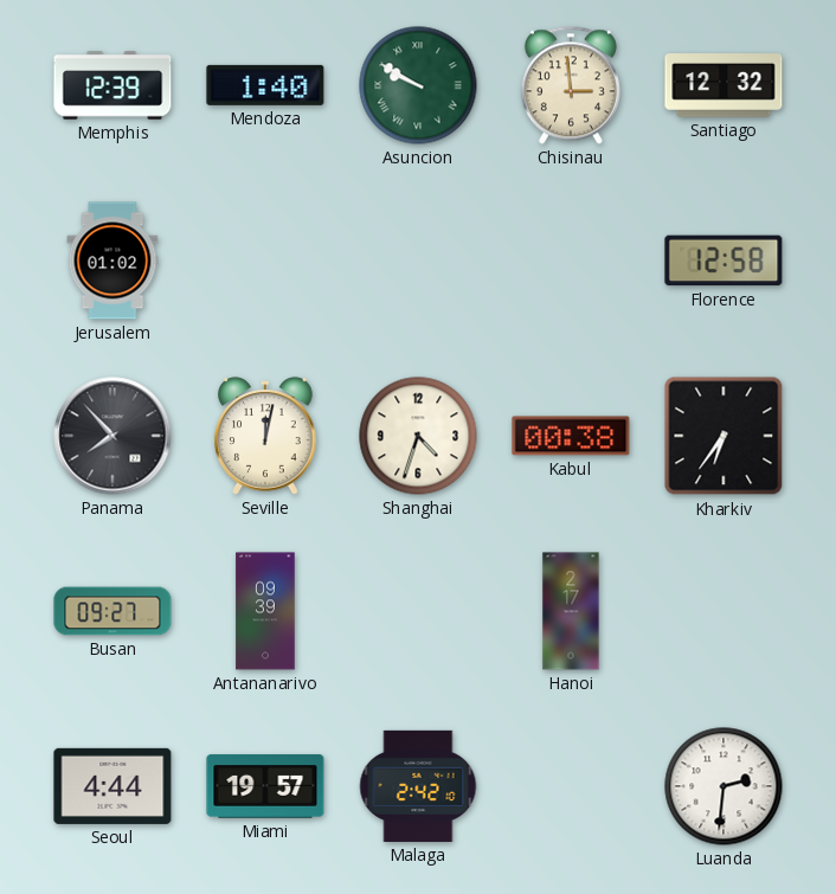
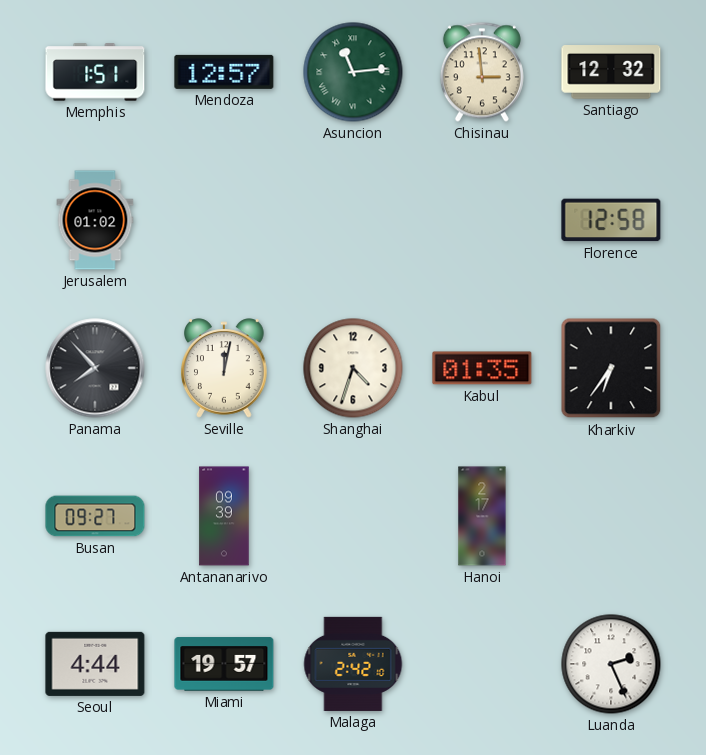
Memphis: 12:39 -> 1:51
Mendoza: 1:40 -> 12:57
Asuncion: 9:50 -> 11:14
Kabul: 00:38 -> 01:35
Luanda: 2:31 -> 2:26
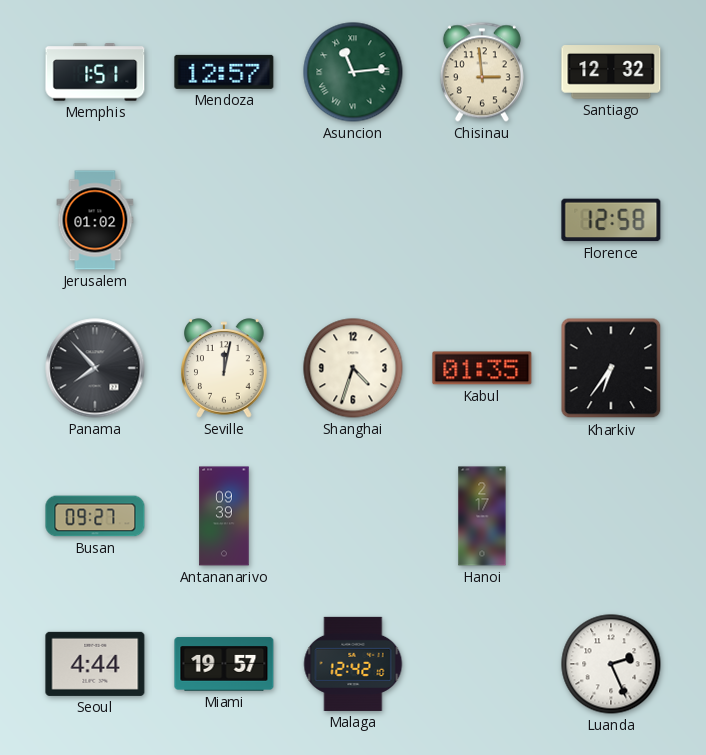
Malaga: 2:42 -> 12:42
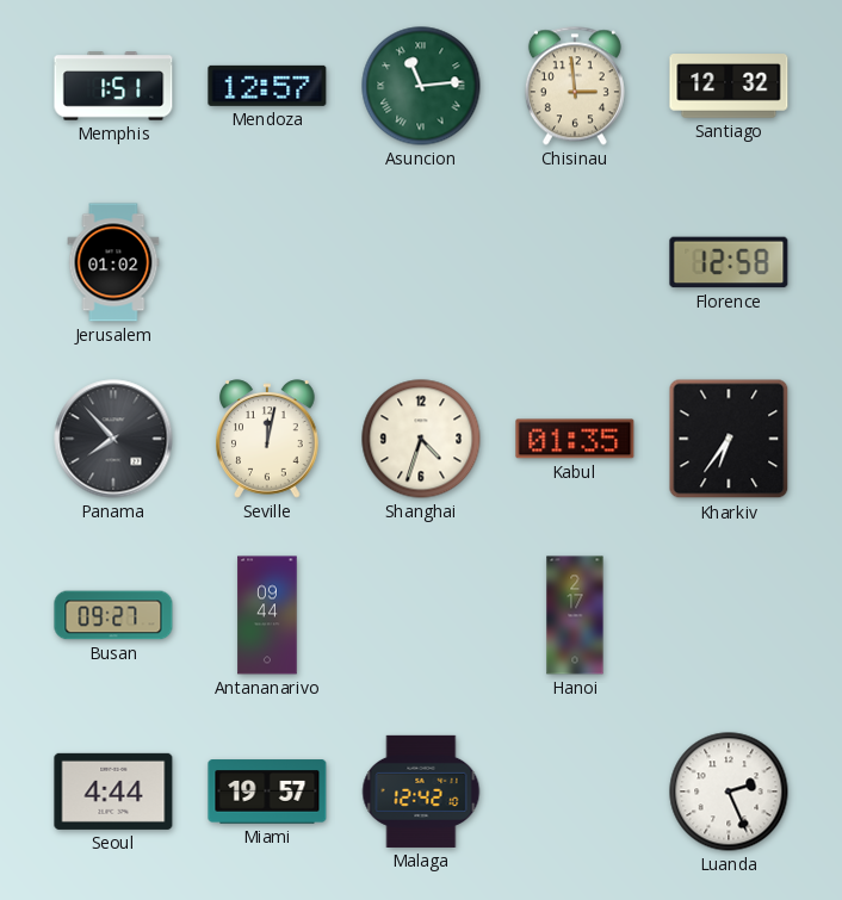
Antananarivo: 09:39 -> 09:44
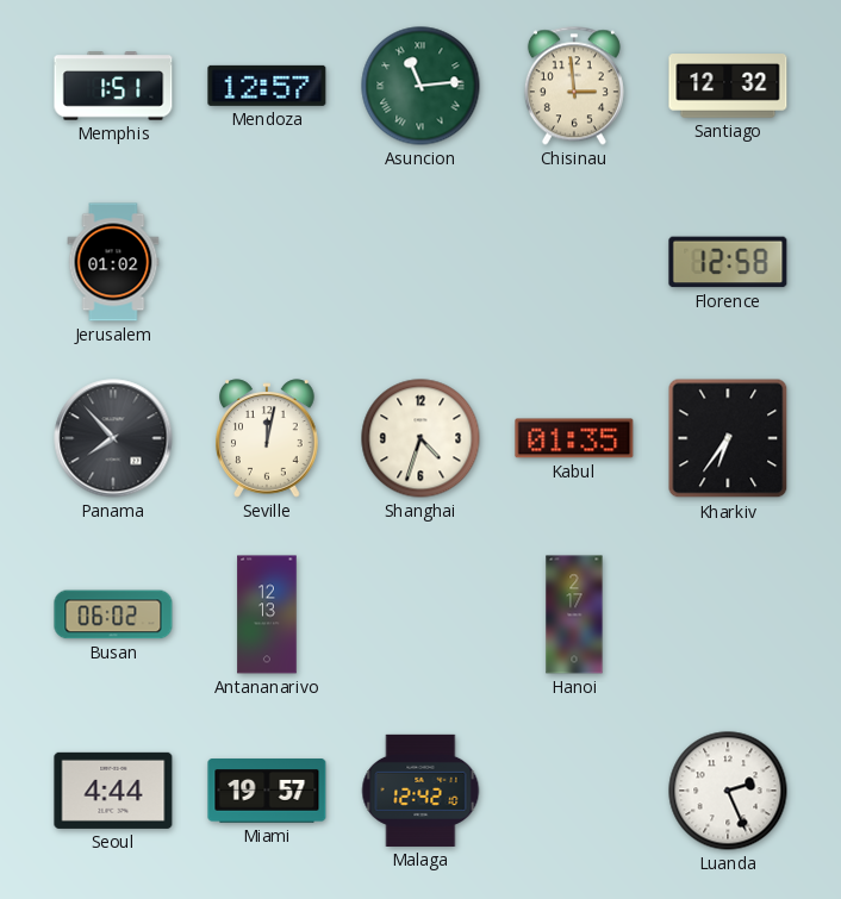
Busan: 09:27 -> 06:02
Antananarivo: 09:44 -> 12:13
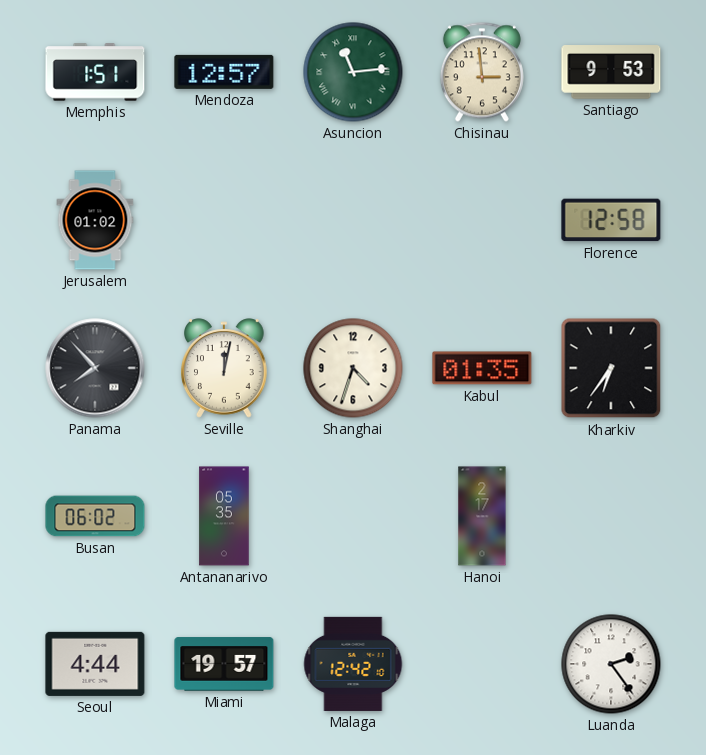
Santiago: 12:32 -> 9:53
Antananarivo: 12:13 -> 05:35
Luanda: 2:26 -> 2:24
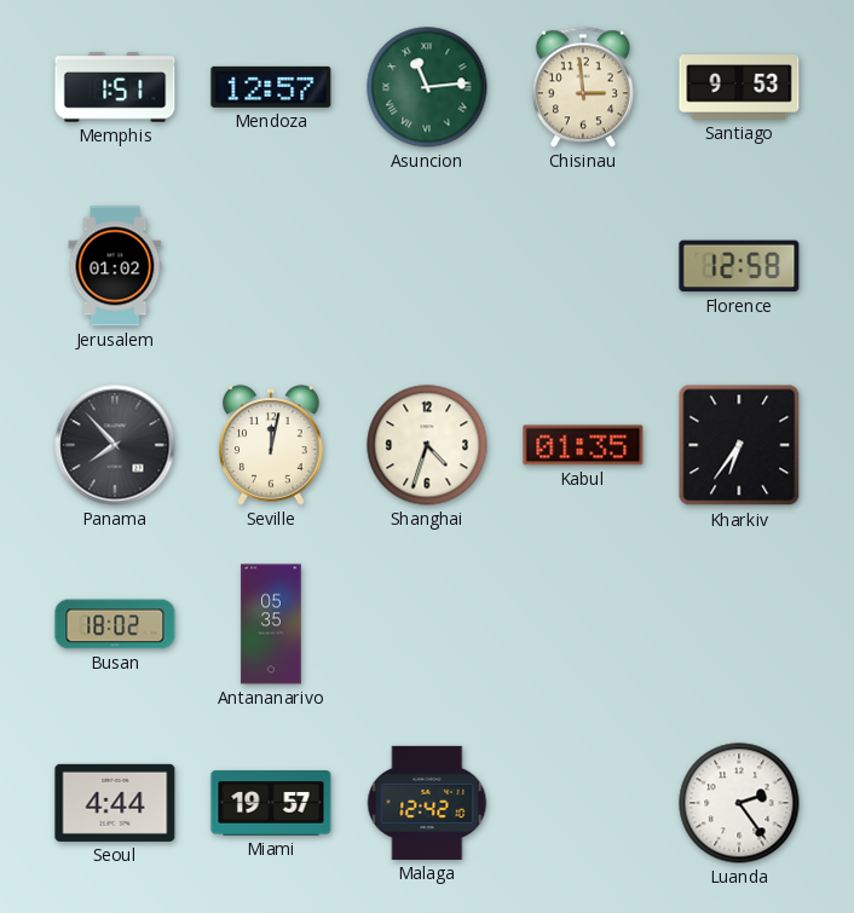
Busan: 06:02 -> 18:02
Hanoi: 2:17 -> none
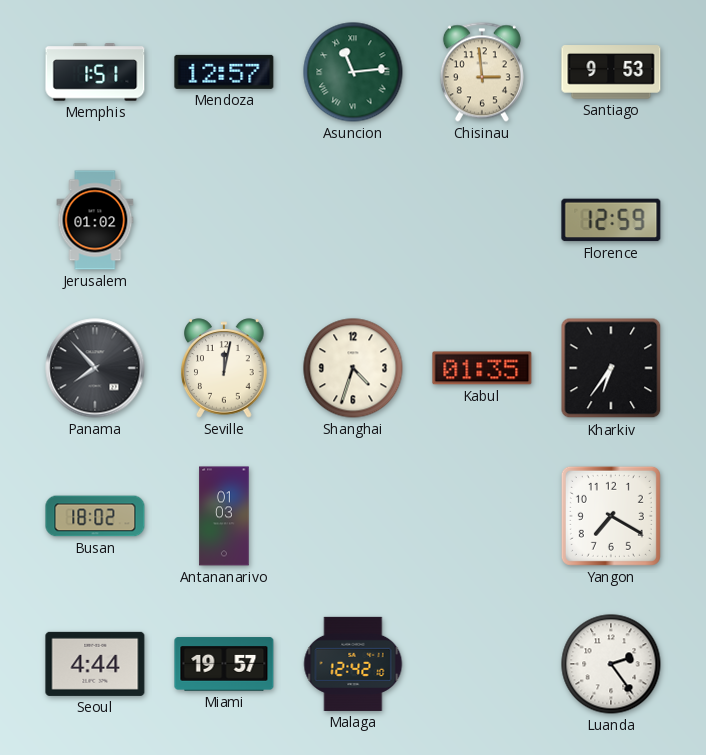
Florence: 12:58 -> 12:59
Antananarivo: 05:35 -> 01:03
Yangon: none -> 7:20
